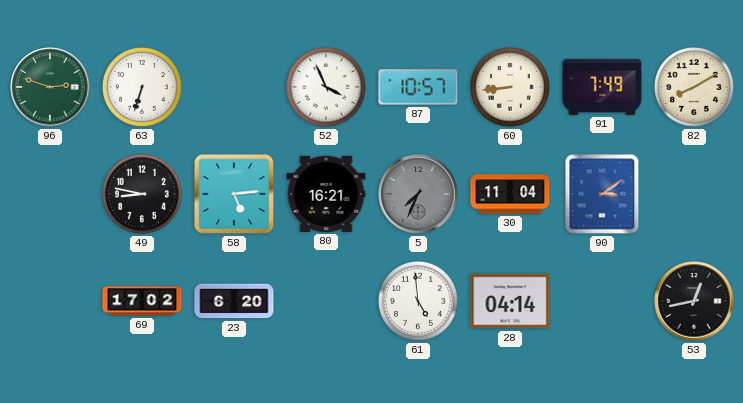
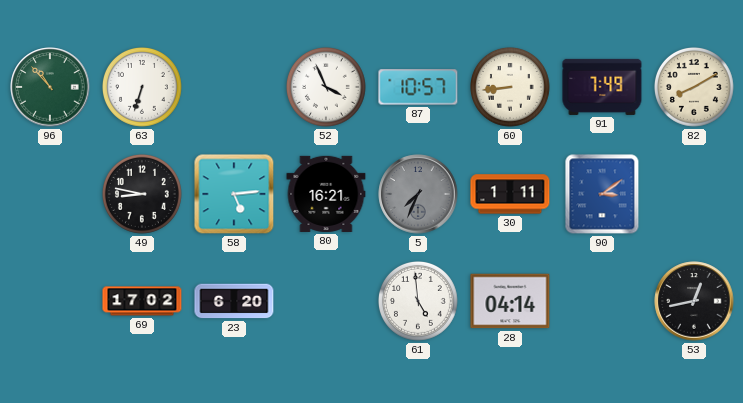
96: 2:48 -> 10:53
30: 11:04 -> 1:11
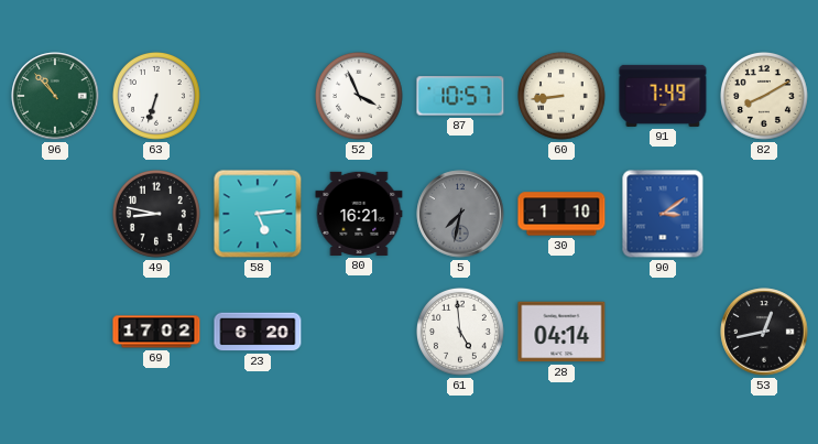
5: 7:34 -> 7:32
30: 1:11 -> 1:10
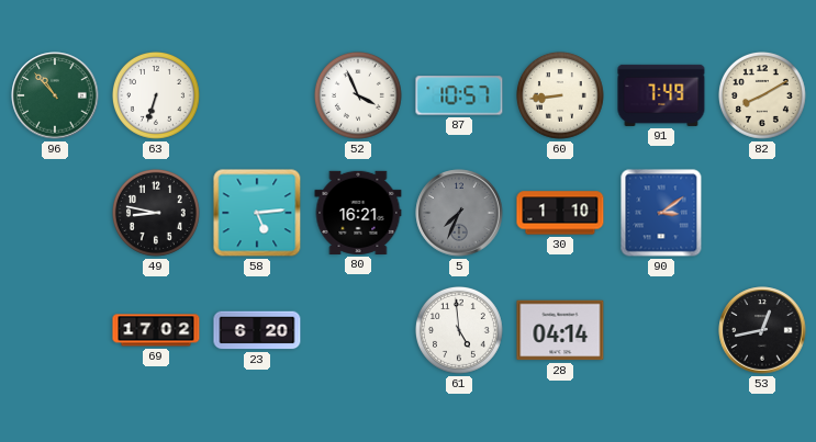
5: 7:32 -> 7:34
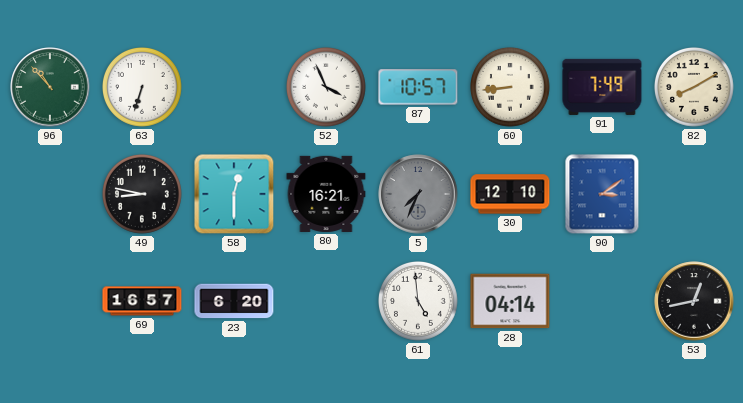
58: 5:14 -> 12:30
30: 1:10 -> 12:10
69: 17:02 -> 16:57
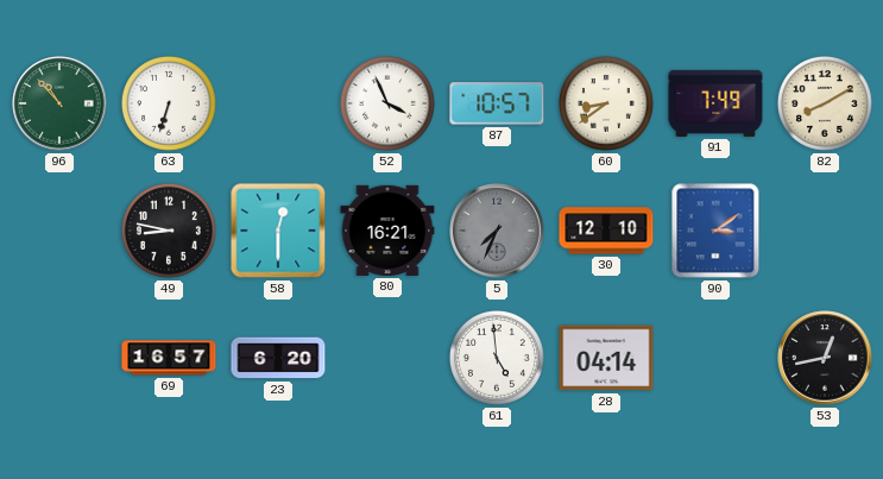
60: 8:44 -> 8:39
